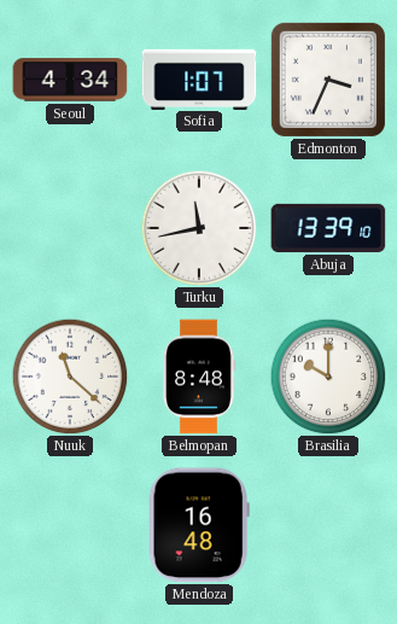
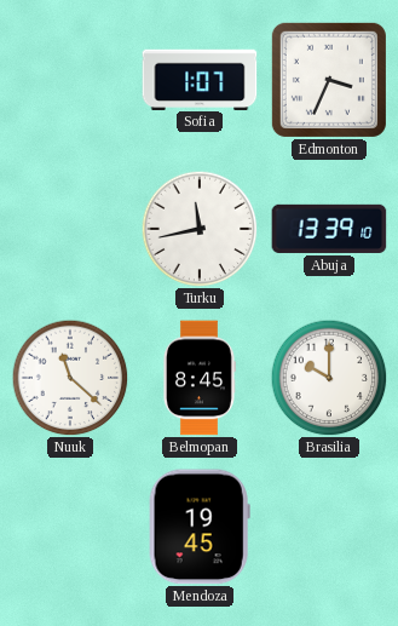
Seoul: 4:34 -> none
Belmopan: 8:48 -> 8:45
Mendoza: 16:48 -> 19:45
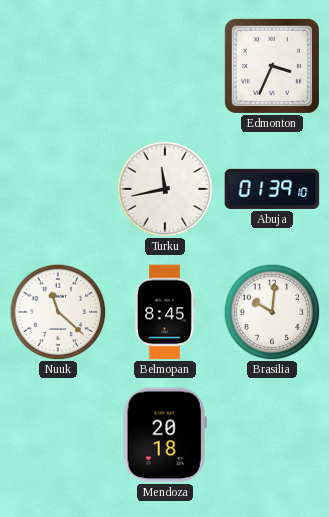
Sofia: 1:07 -> none
Abuja: 13:39 -> 01:39
Brasilia: 10:00 -> 10:01
Mendoza: 19:45 -> 20:18
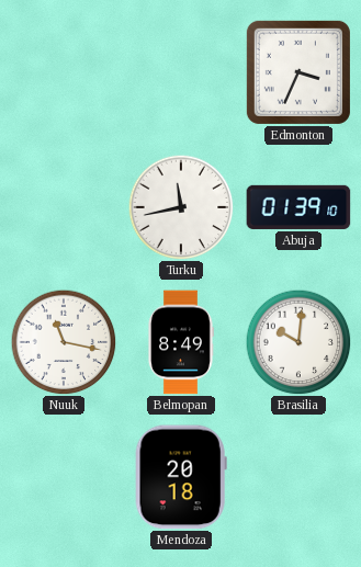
Nuuk: 11:22 -> 11:17
Belmopan: 8:45 -> 8:49
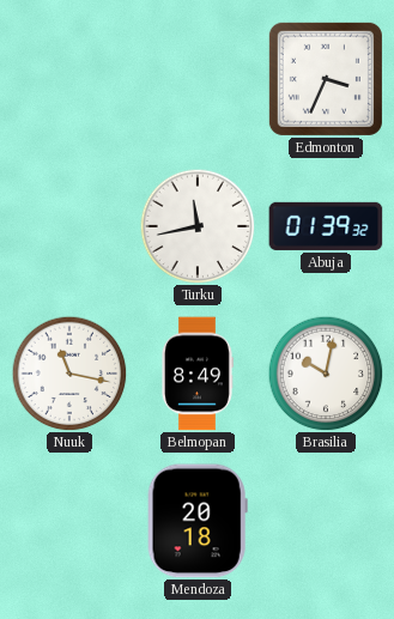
Abuja: 01:39:10 -> 01:39:32
Brasilia: 10:01 -> 10:02
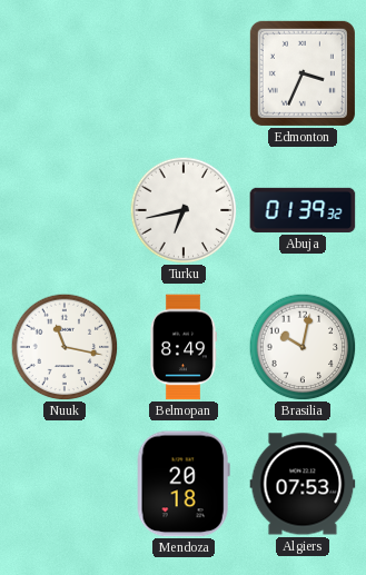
Turku: 11:43 -> 6:43
Algiers: none -> 07:53
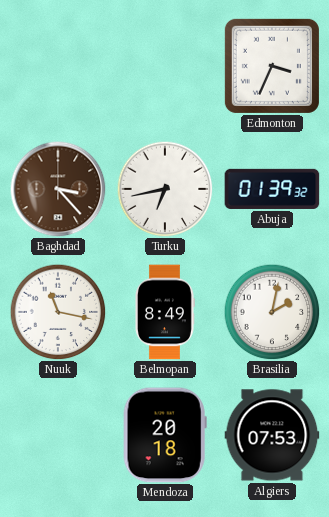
Baghdad: none -> 3:23
Brasilia: 10:02 -> 2:02
